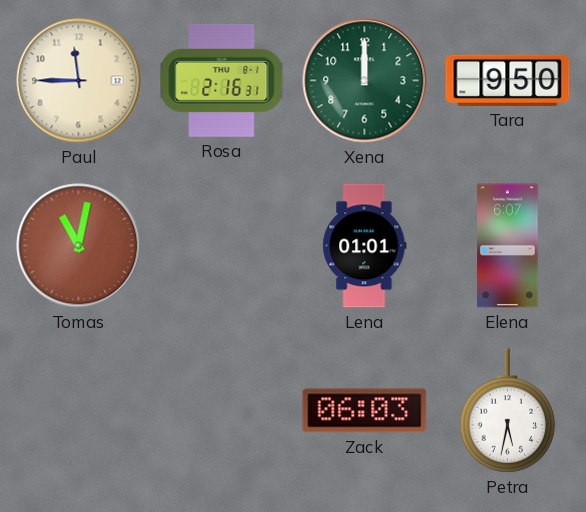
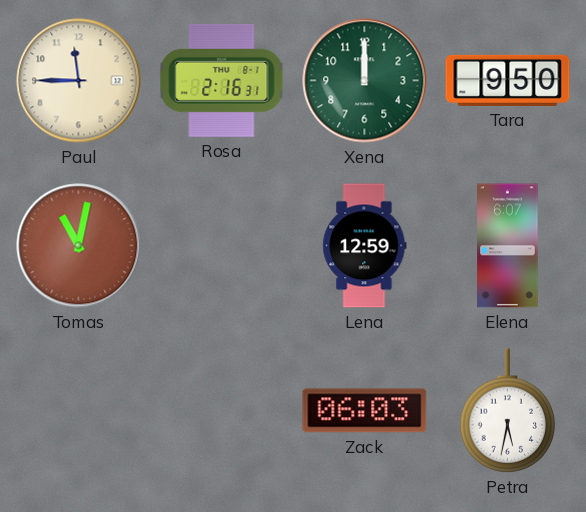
Lena: 01:01 -> 12:59
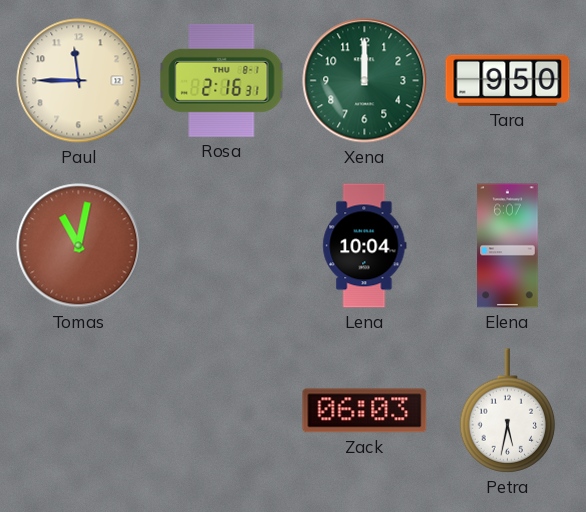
Lena: 12:59 -> 10:04
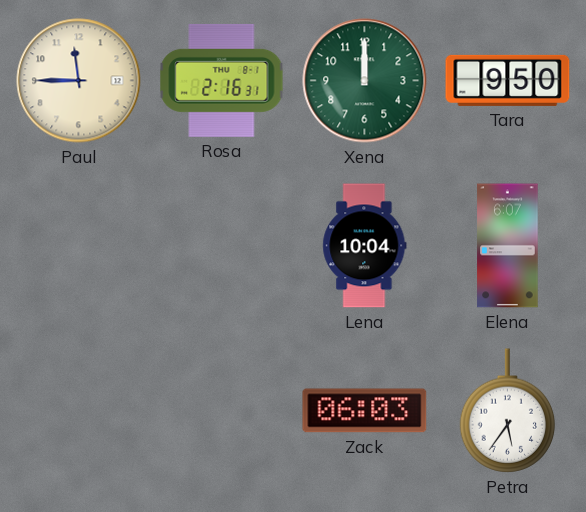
Tomas: 11:02 -> none
Petra: 5:32 -> 5:36
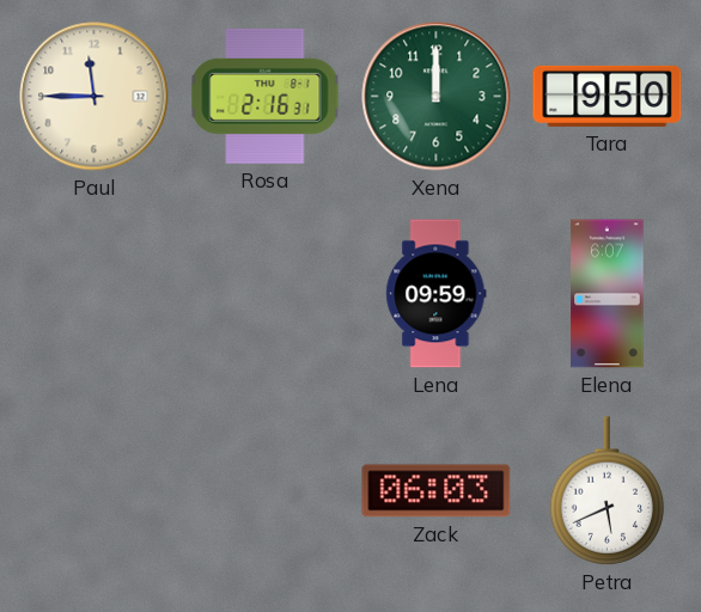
Lena: 10:04 -> 09:59
Petra: 5:36 -> 5:41
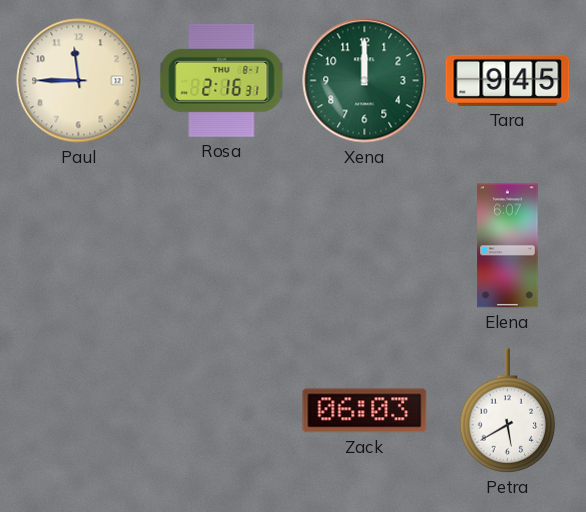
Tara: 9:50 -> 9:45
Lena: 09:59 -> none
Petra: 5:41 -> 5:40
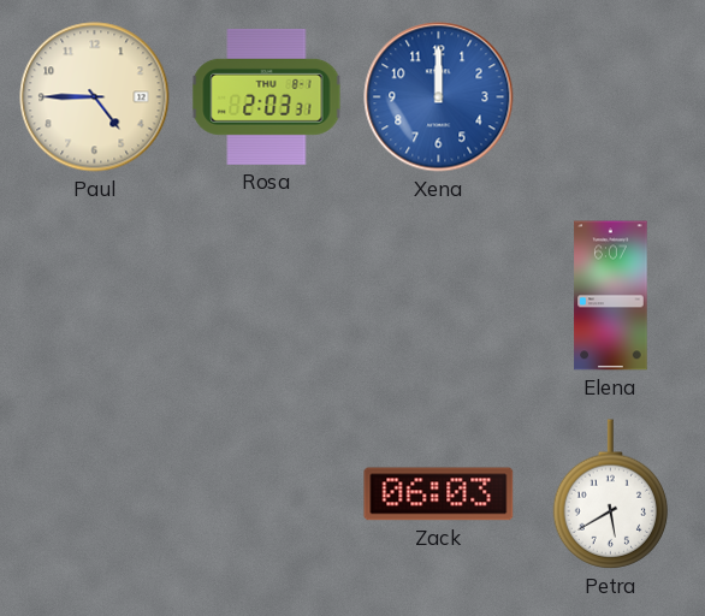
Paul: 11:45 -> 4:45
Rosa: 2:16 -> 2:03
Xena dial: green -> blue
Tara: 9:45 -> none
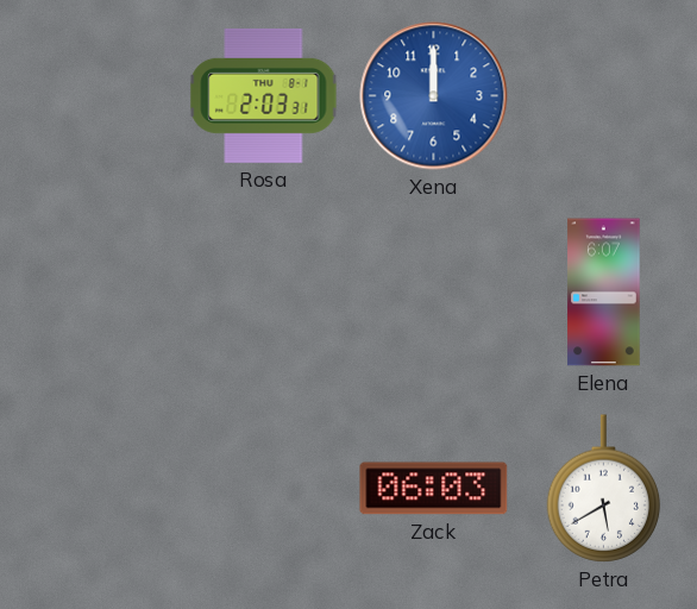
Paul: 4:45 -> none
